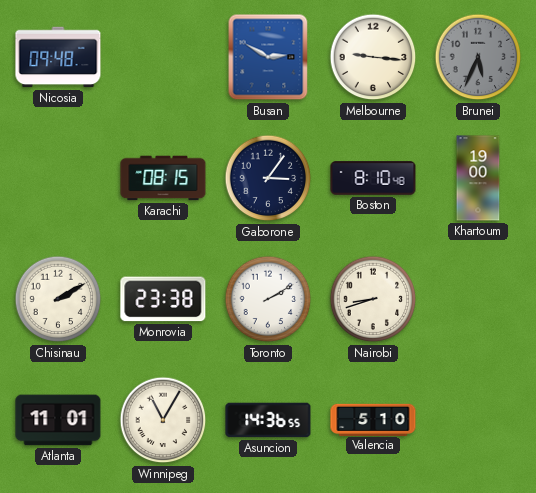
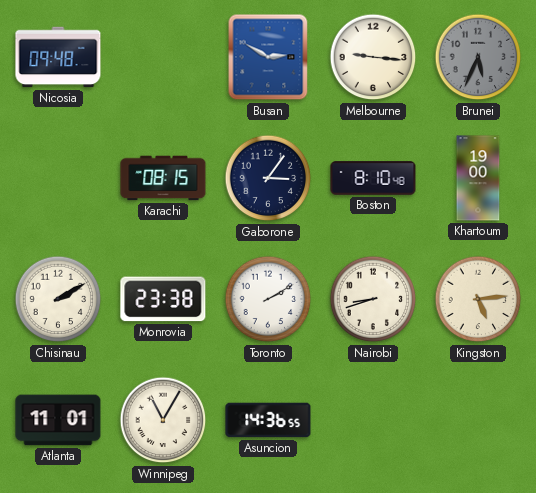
Kingston: none -> 5:14
Valencia: 5:10 -> none
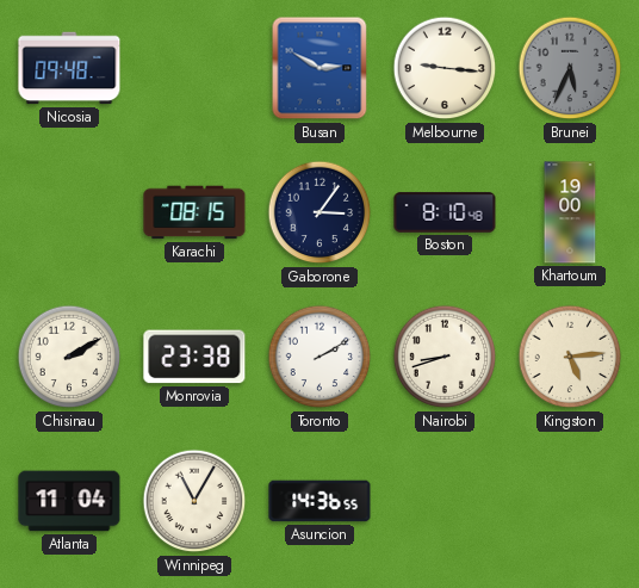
Atlanta: 11:01 -> 11:04
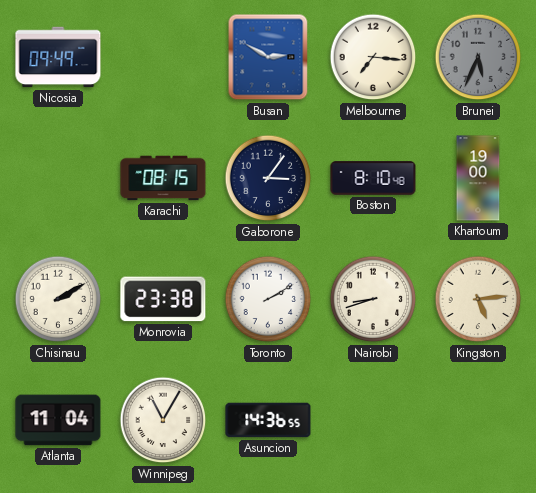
Nicosia: 09:48 -> 09:49
Melbourne: 9:16 -> 7:16
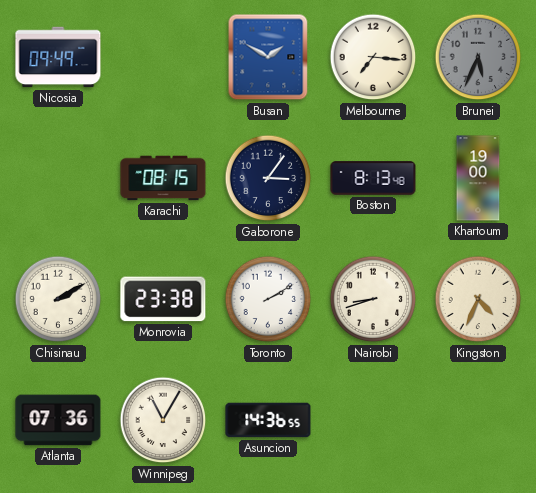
Busan: 2:50 -> 1:50
Boston: 8:10 -> 8:13
Kingston: 5:14 -> 4:34
Atlanta: 11:04 -> 07:36
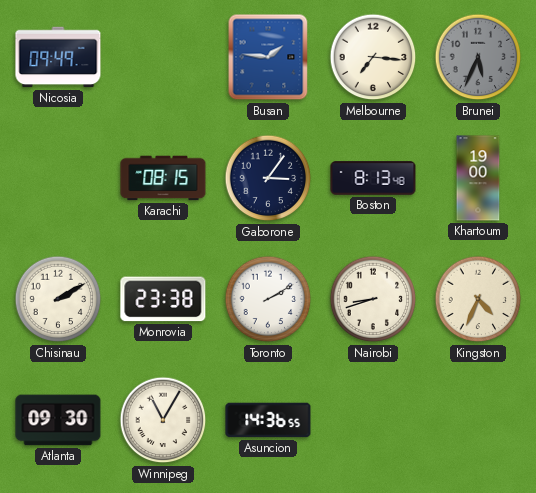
Busan: 1:50 -> 1:46
Atlanta: 07:36 -> 09:30
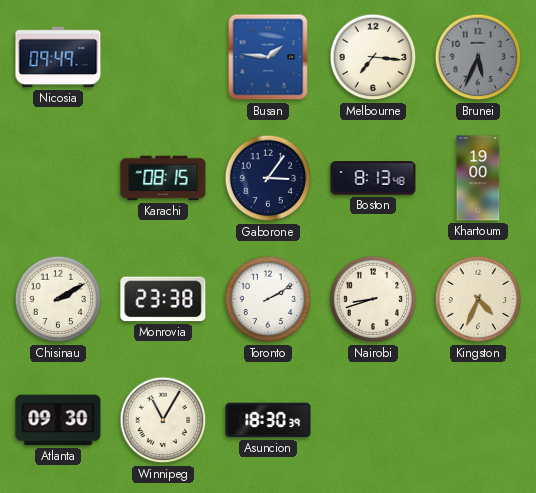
Asuncion: 14:36 -> 18:30
